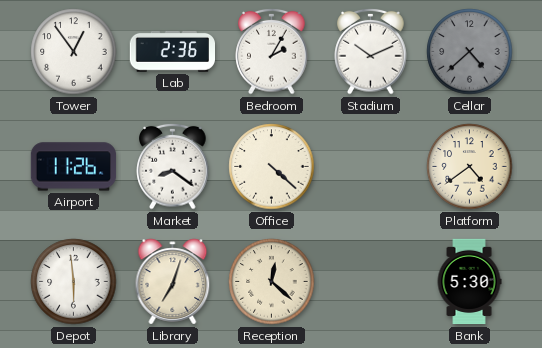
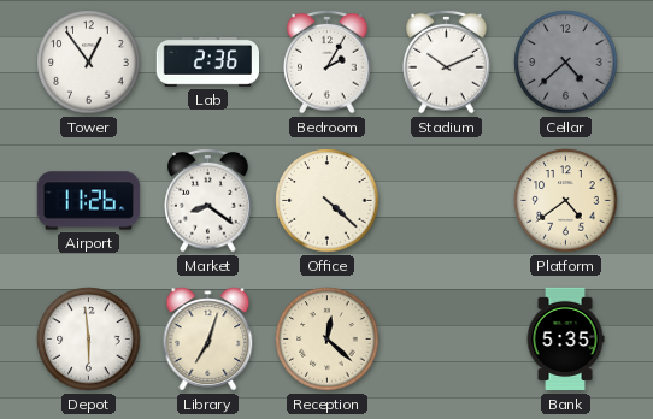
Bank: 5:30 -> 5:35
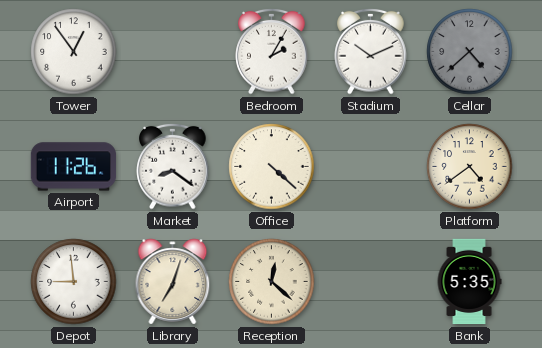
Lab: 2:36 -> none
Depot: 5:59 -> 8:59
